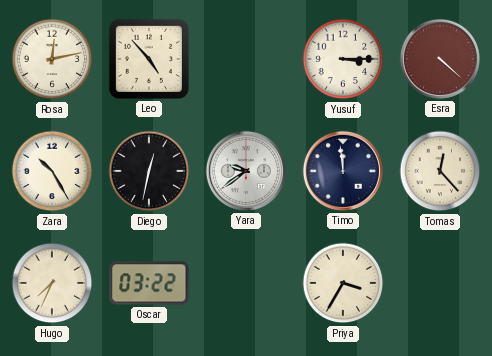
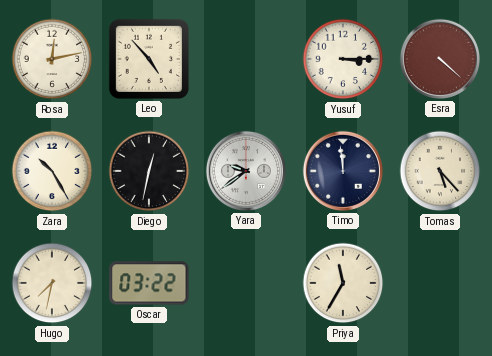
Tomas: 12:23 -> 5:23
Hugo: 7:34 -> 7:32
Priya: 3:35 -> 11:35
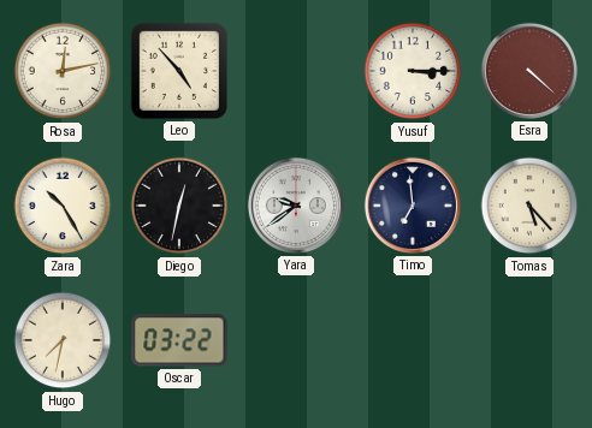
Timo: 11:59 -> 6:59
Priya: 11:35 -> none
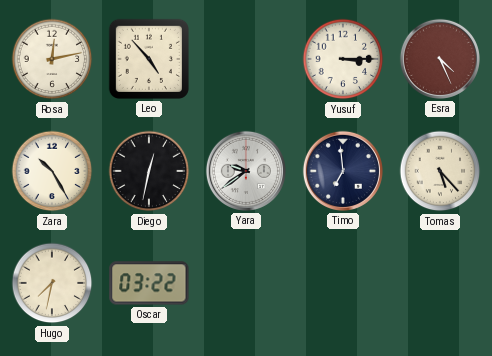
Esra: 4:22 -> 4:26
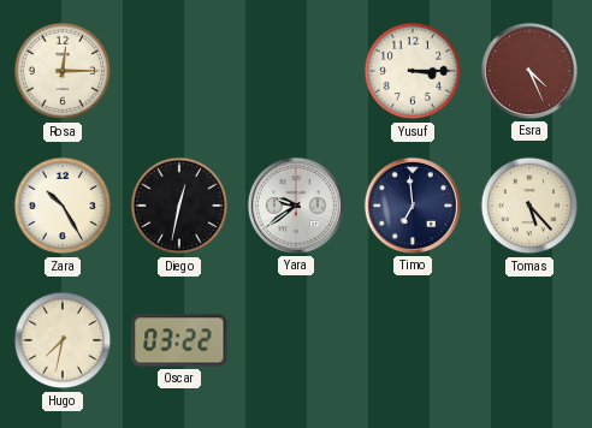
Rosa: 12:13 -> 12:15
Leo: 4:53 -> none
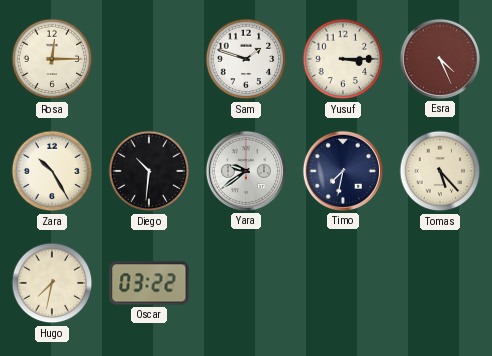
Sam: none -> 1:48
Diego: 12:32 -> 10:31
Timo: 6:59 -> 7:32
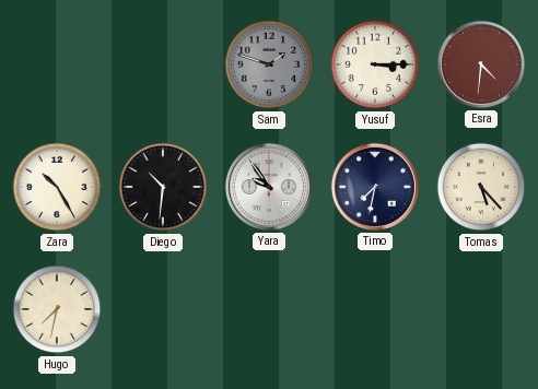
Rosa: 12:15 -> none
Sam dial: white -> grey
Esra: 4:26 -> 4:31
Yara: 9:39 -> 9:54
Oscar: 03:22 -> none
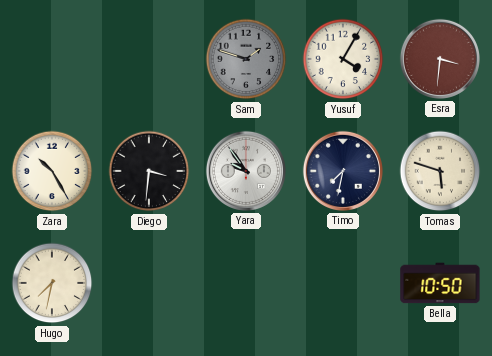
Yusuf: 3:15 -> 4:05
Esra: 4:31 -> 3:31
Diego: 10:31 -> 3:31
Tomas: 5:23 -> 5:48
Bella: none -> 10:50
